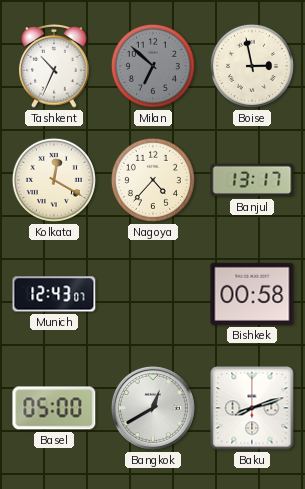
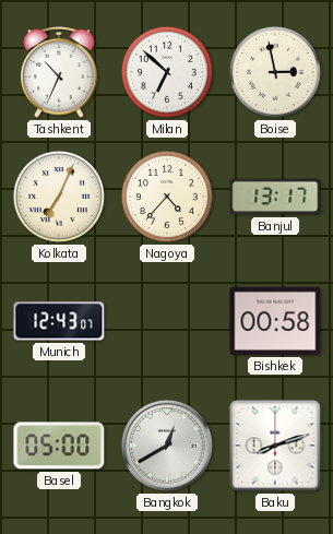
Milan dial: grey -> white
Kolkata: 12:20 -> 7:04
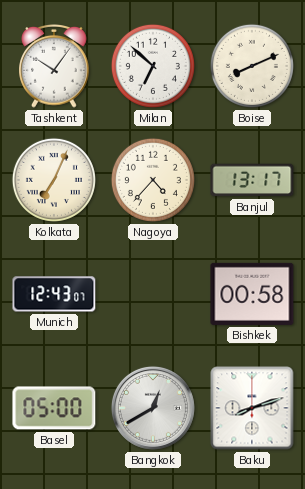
Tashkent: 10:34 -> 10:06
Boise: 2:58 -> 8:11
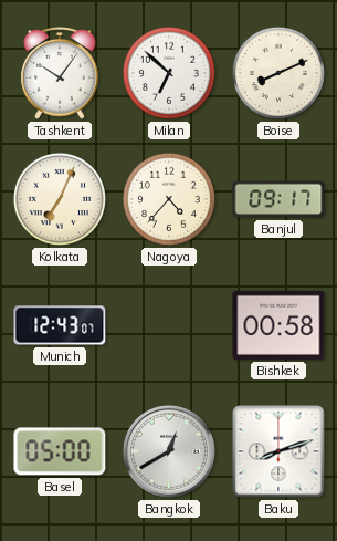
Banjul: 13:17 -> 09:17
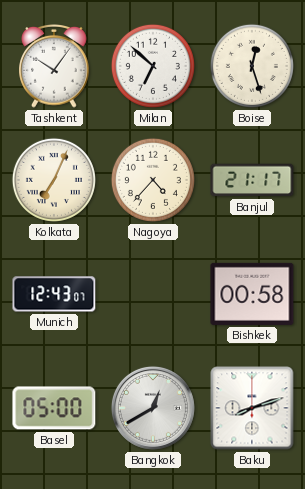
Boise: 8:11 -> 12:27
Banjul: 09:17 -> 21:17
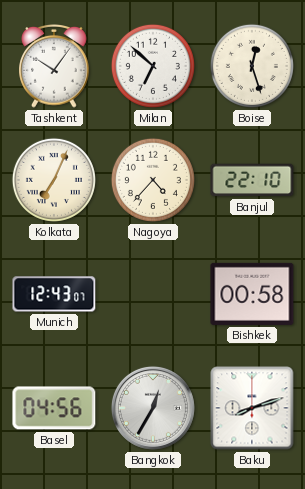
Banjul: 21:17 -> 22:10
Basel: 05:00 -> 04:56
Bangkok: 12:40 -> 12:35
